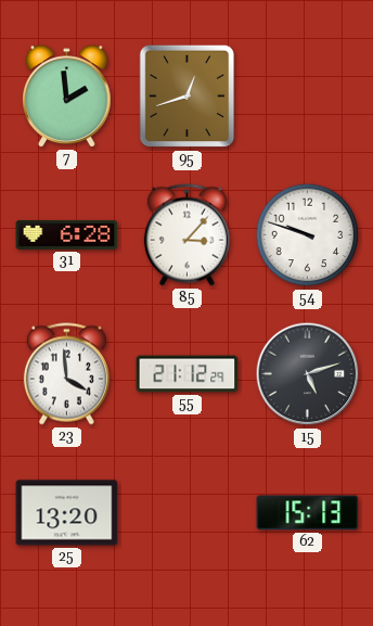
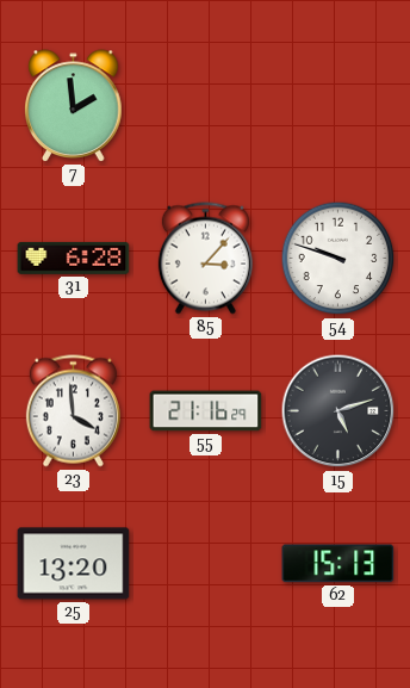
95: 12:42 -> none
55: 21:12 -> 21:16
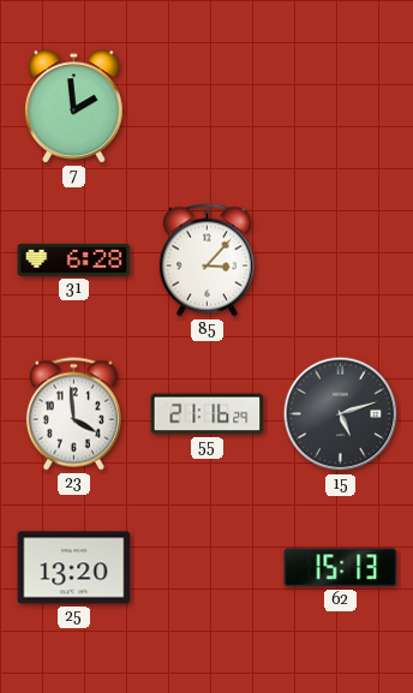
54: 9:48 -> none
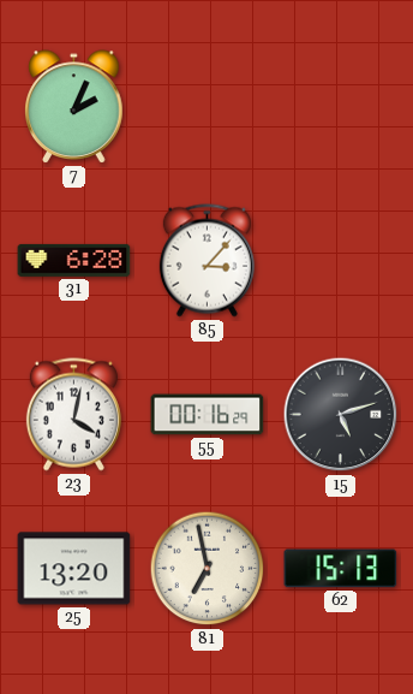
7: 1:59 -> 2:04
23: 3:59 -> 4:02
55: 21:16 -> 00:16
81: none -> 6:58
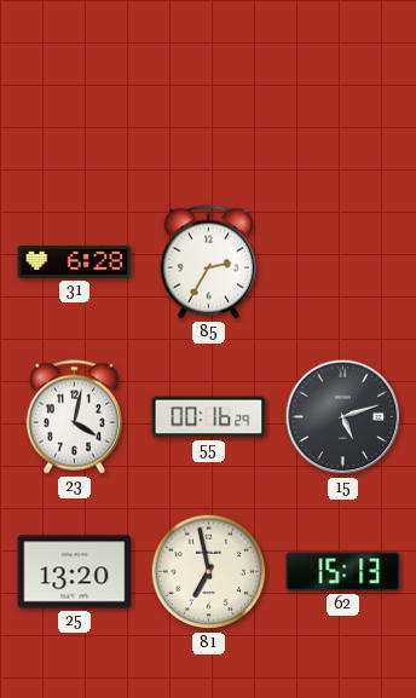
7: 2:04 -> none
85: 3:07 -> 2:35
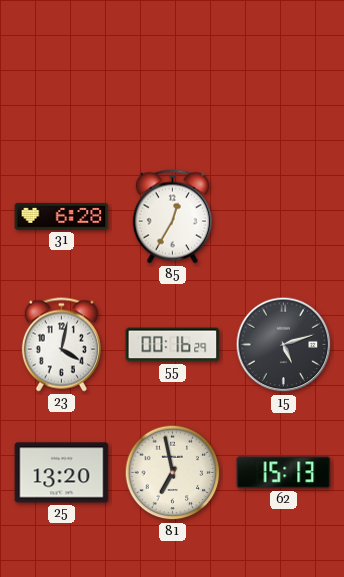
85: 2:35 -> 12:35
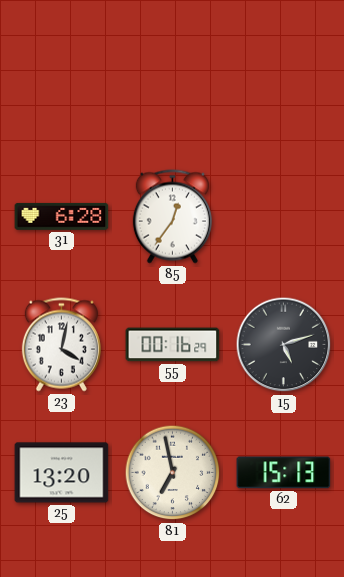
85: 12:35 -> 12:36
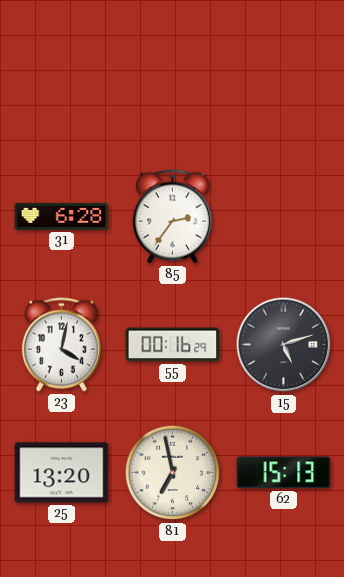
85: 12:36 -> 2:36
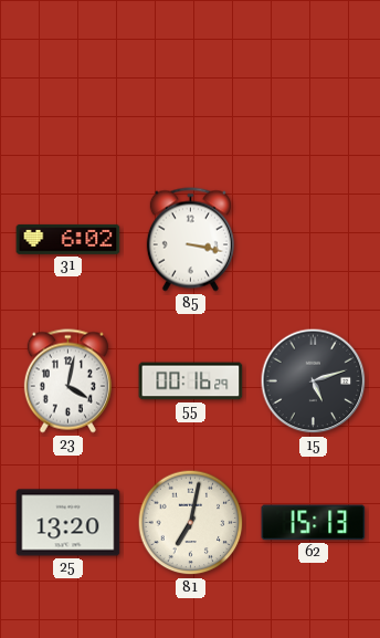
31: 6:28 -> 6:02
85: 2:36 -> 3:17
81: 6:58 -> 7:02
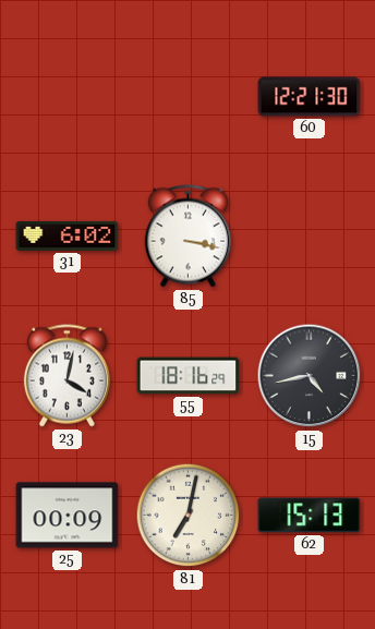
60: none -> 12:21
55: 00:16 -> 18:16
15: 5:12 -> 4:43
25: 13:20 -> 00:09
